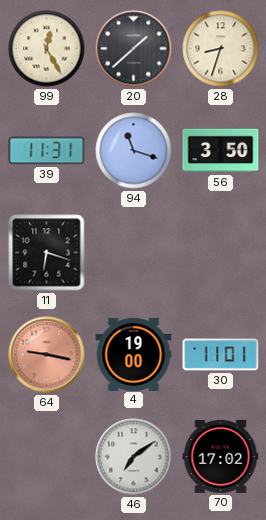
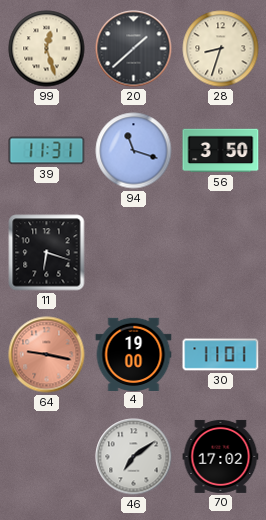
99: 12:25 -> 12:27
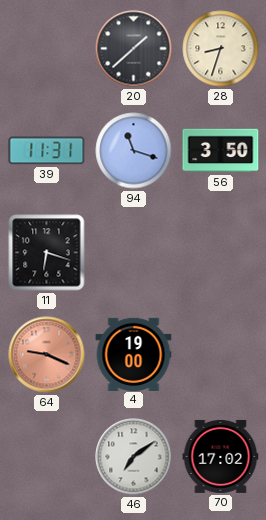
99: 12:27 -> none
64: 9:17 -> 9:19
30: 11:01 -> none
